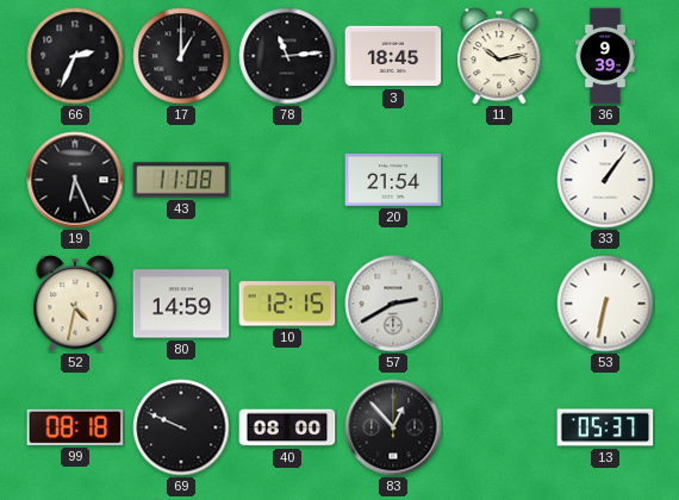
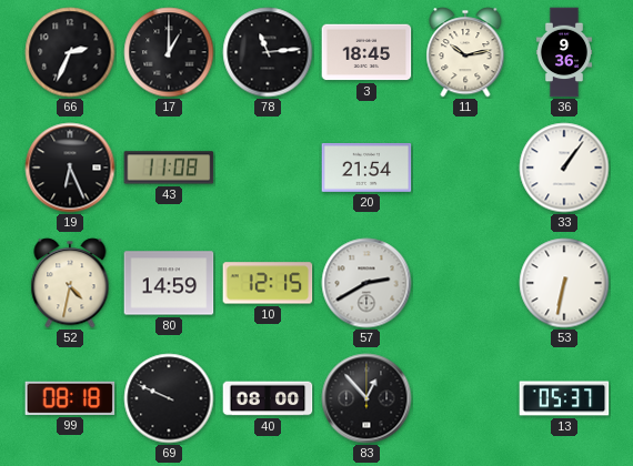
36: 9:39 -> 9:36
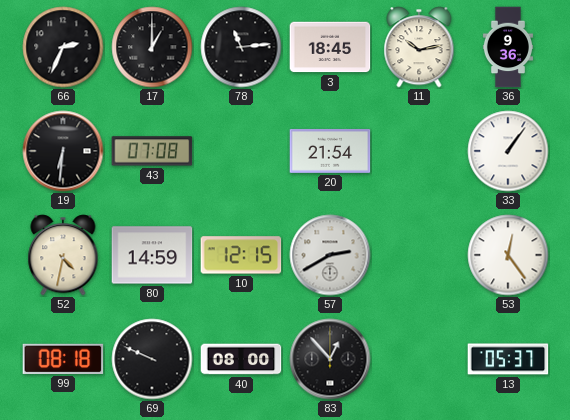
19: 6:26 -> 6:31
43: 11:08 -> 07:08
53: 6:32 -> 12:24
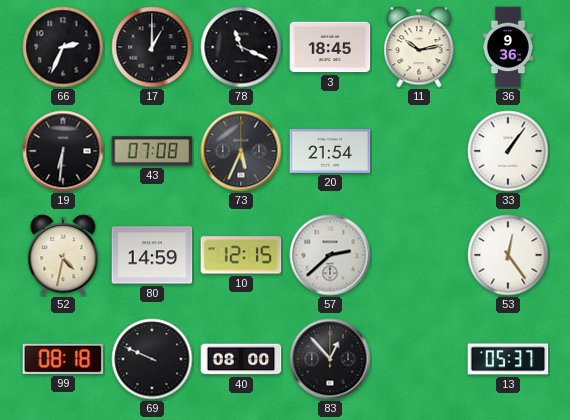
78: 11:14 -> 11:19
73: none -> 5:34
57: 2:40 -> 2:38
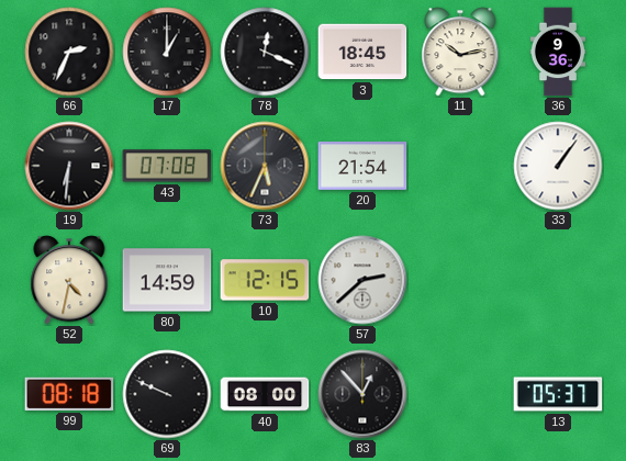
78: 11:19 -> 12:19
53: 12:24 -> none
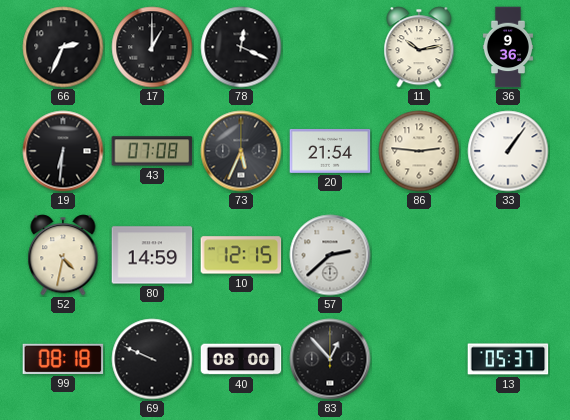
3: 18:45 -> none
86: none -> 2:46
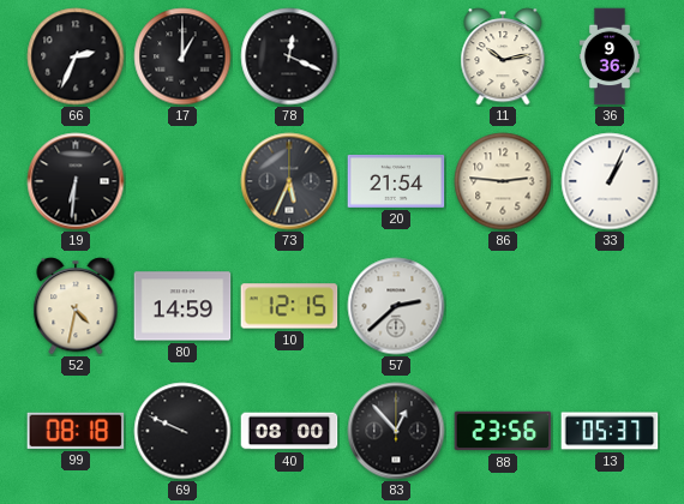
43: 07:08 -> none
33: 1:06 -> 1:04
88: none -> 23:56
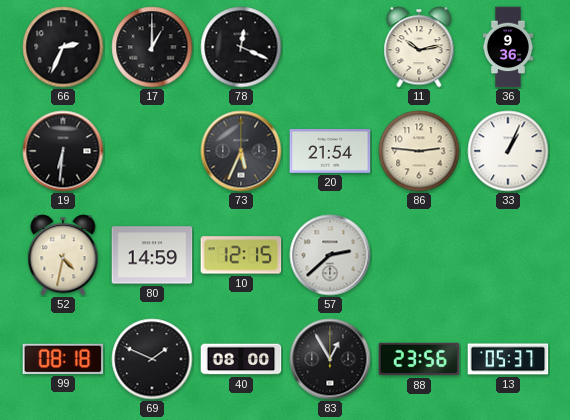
69: 9:49 -> 1:49
83: 12:53 -> 12:55
